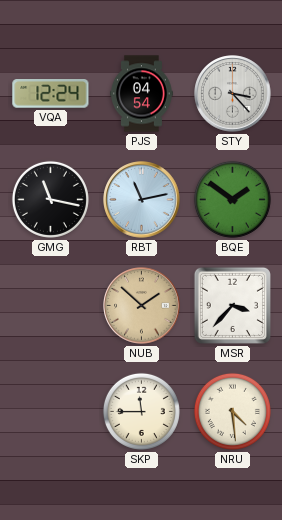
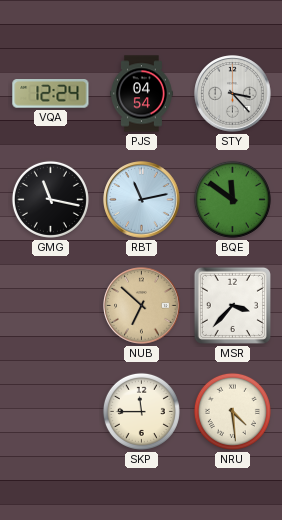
BQE: 1:51 -> 11:51
NUB: 1:52 -> 6:52
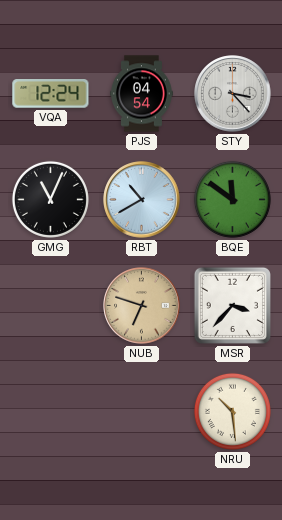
GMG: 11:17 -> 11:04
RBT: 11:13 -> 10:40
NUB: 6:52 -> 6:48
SKP: 11:45 -> none
NRU: 4:29 -> 10:29
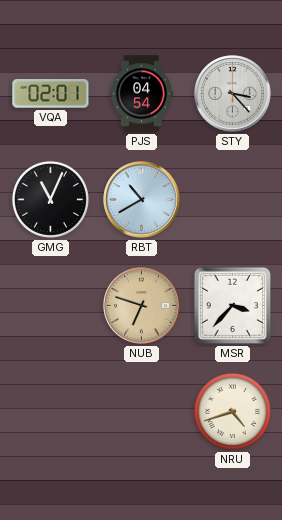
VQA: 12:24 -> 02:01
BQE: 11:51 -> none
NRU: 10:29 -> 4:42
